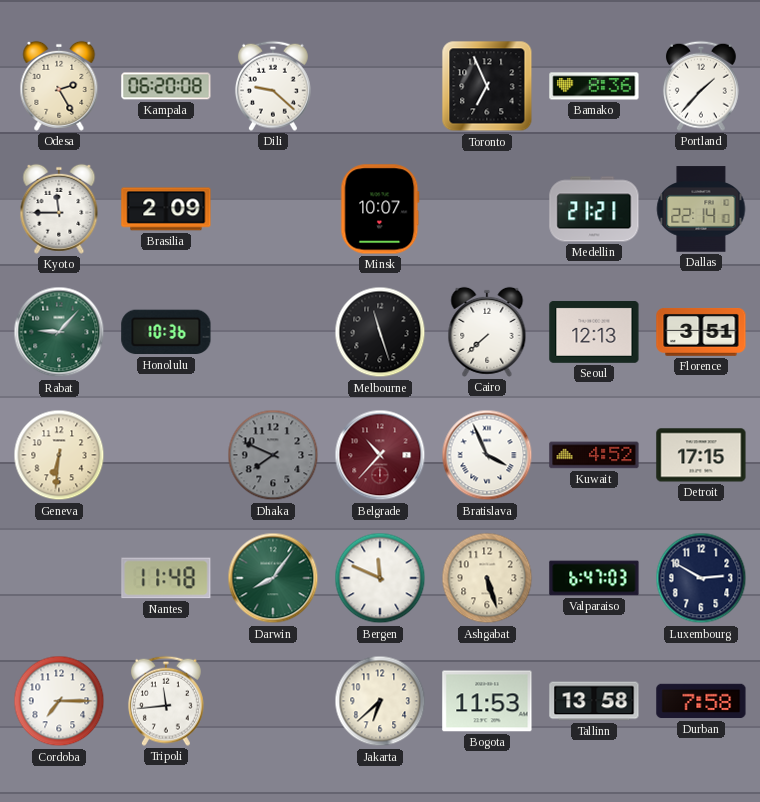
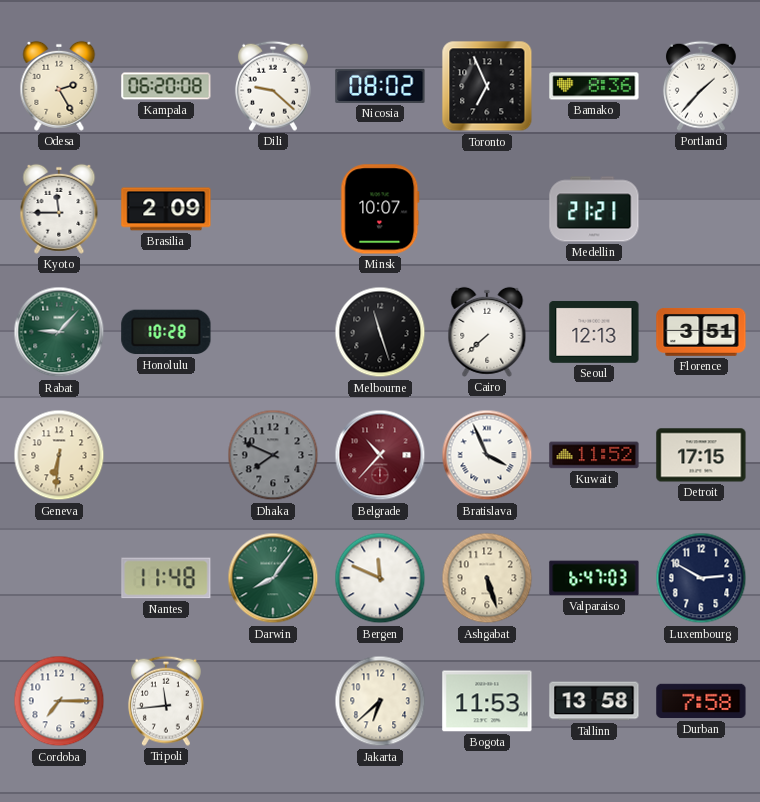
Nicosia: none -> 08:02
Dallas: 22:14 -> none
Honolulu: 10:36 -> 10:28
Kuwait: 4:52 -> 11:52
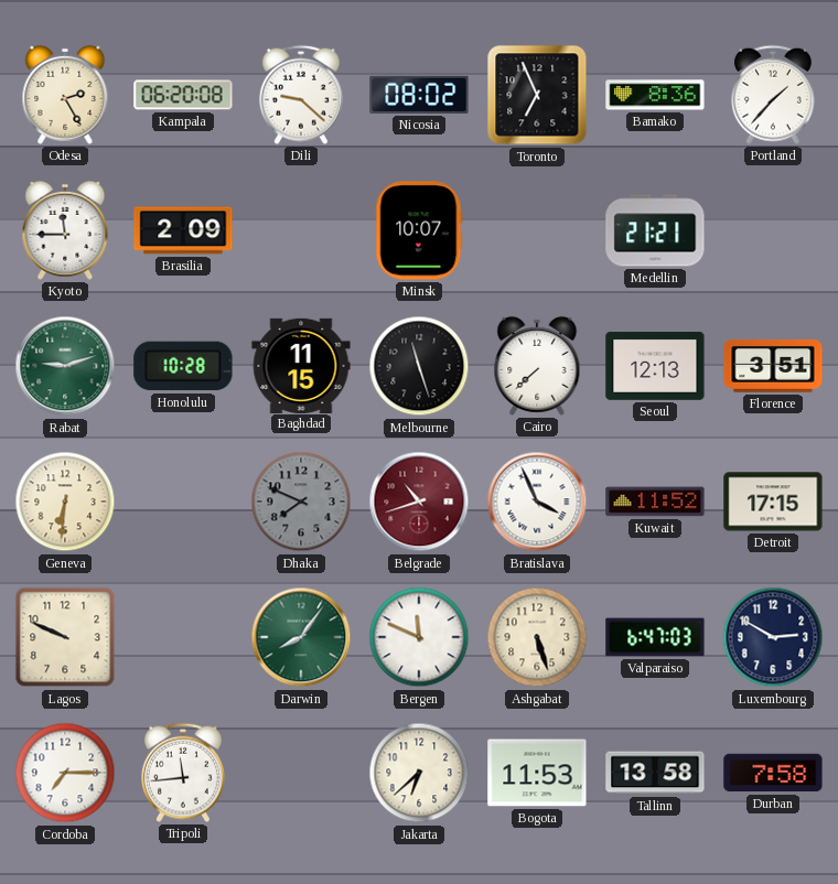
Rabat: 9:07 -> 9:12
Baghdad: none -> 11:15
Belgrade: 10:37 -> 10:42
Lagos: none -> 9:49
Nantes: 11:48 -> none
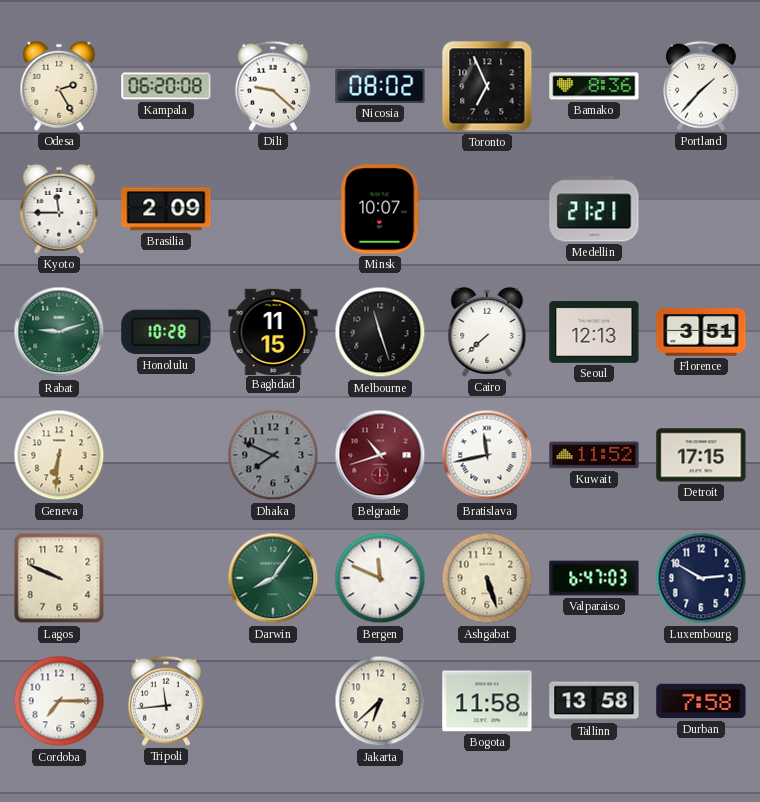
Bratislava: 3:56 -> 11:43
Bogota: 11:53 -> 11:58
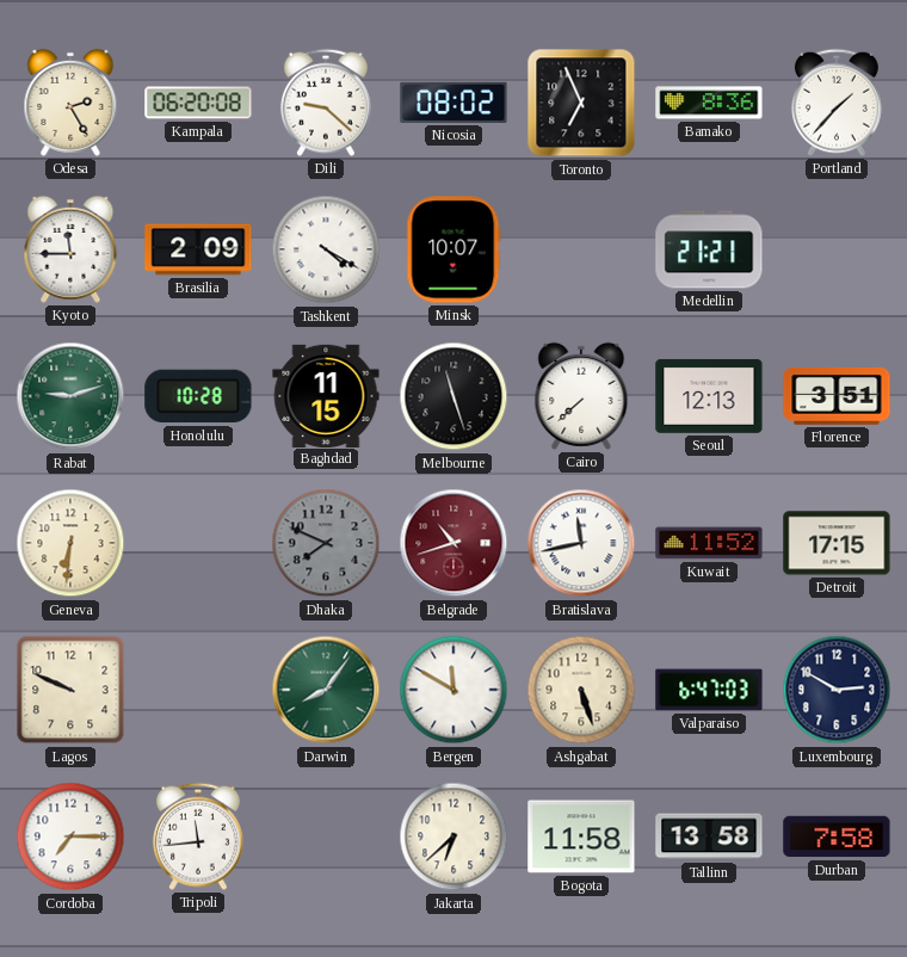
Tashkent: none -> 4:20
Bergen: 11:49 -> 11:50
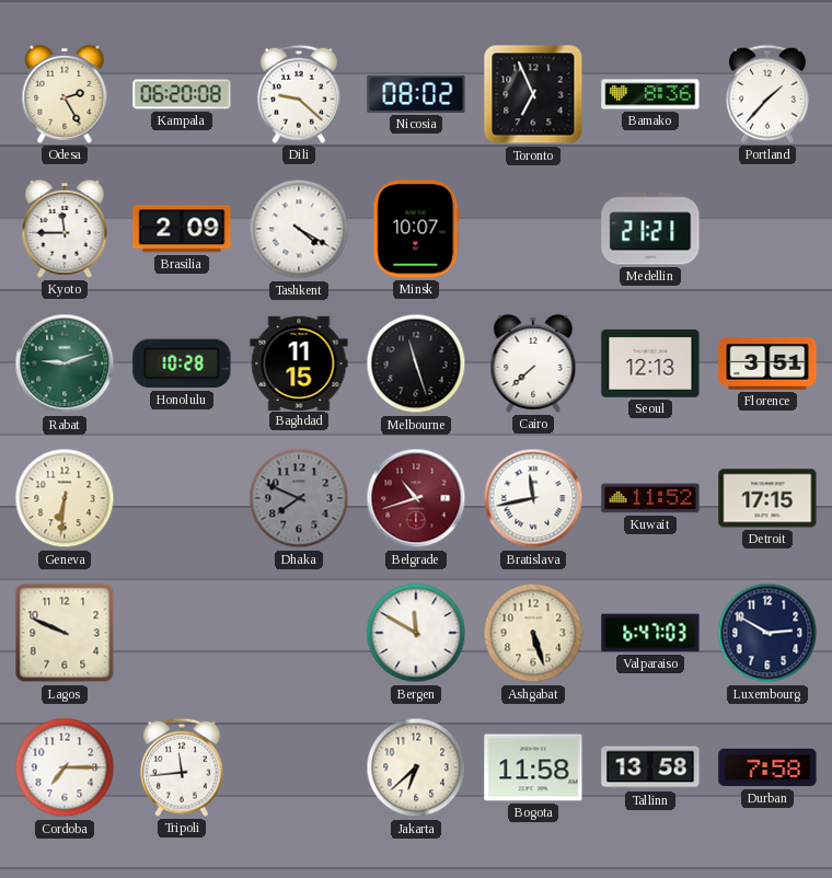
Darwin: 8:06 -> none
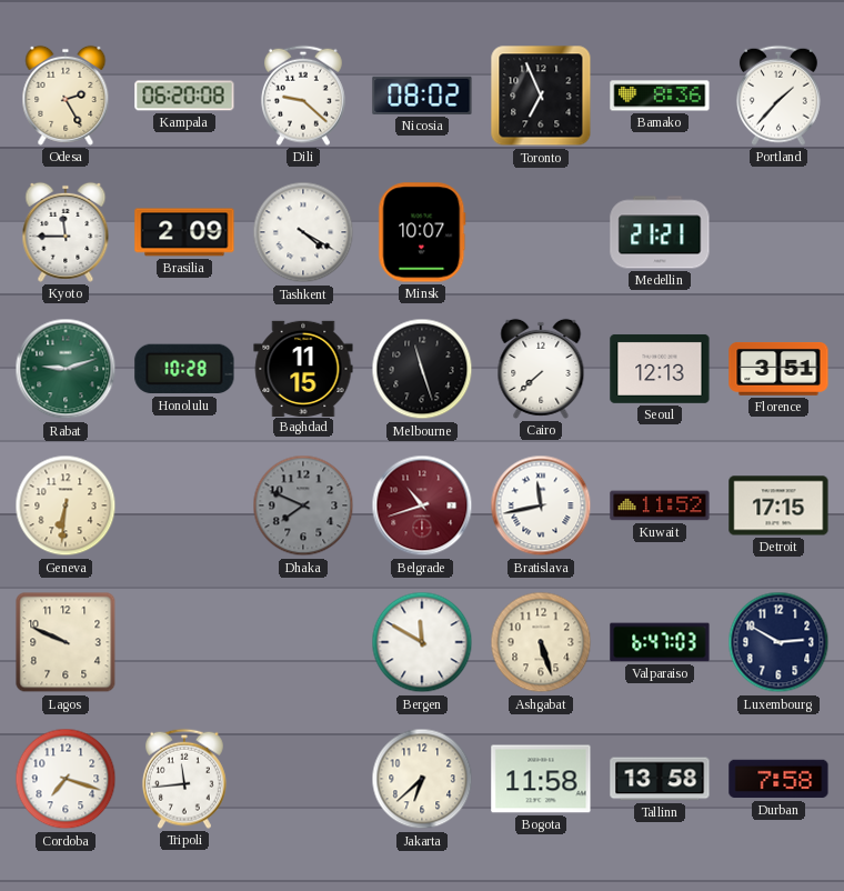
Cordoba: 7:15 -> 7:18
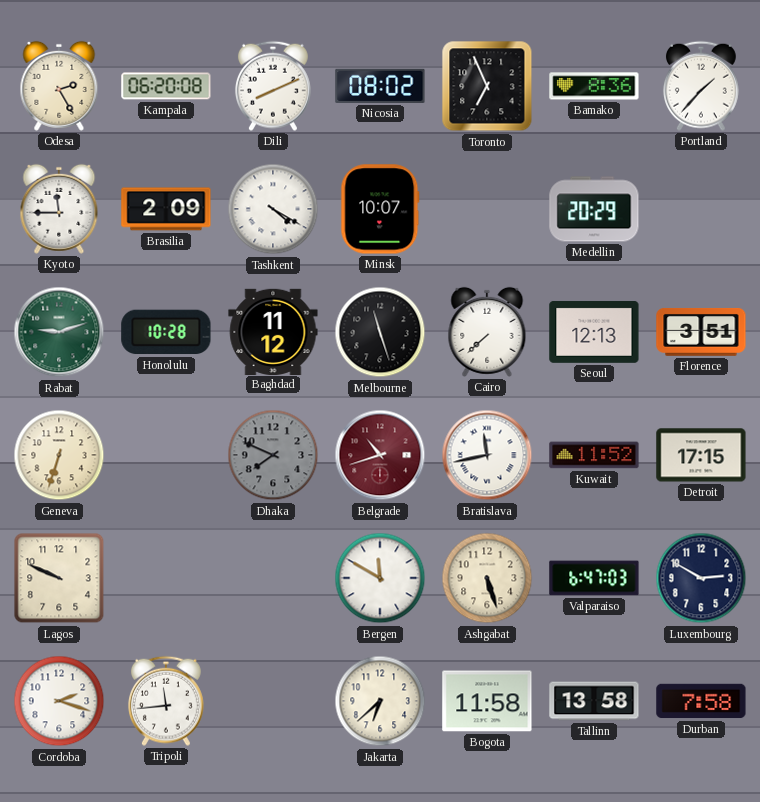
Dili: 9:22 -> 8:11
Medellin: 21:21 -> 20:29
Baghdad: 11:15 -> 11:12
Geneva: 6:31 -> 6:33
Cordoba: 7:18 -> 2:18
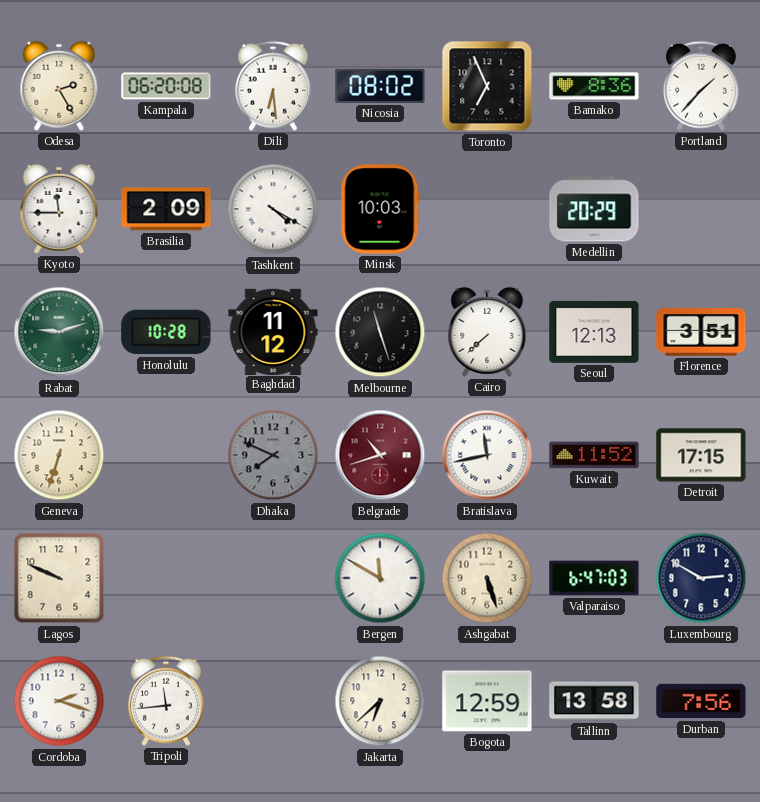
Dili: 8:11 -> 6:29
Minsk: 10:07 -> 10:03
Bogota: 11:58 -> 12:59
Durban: 7:58 -> 7:56
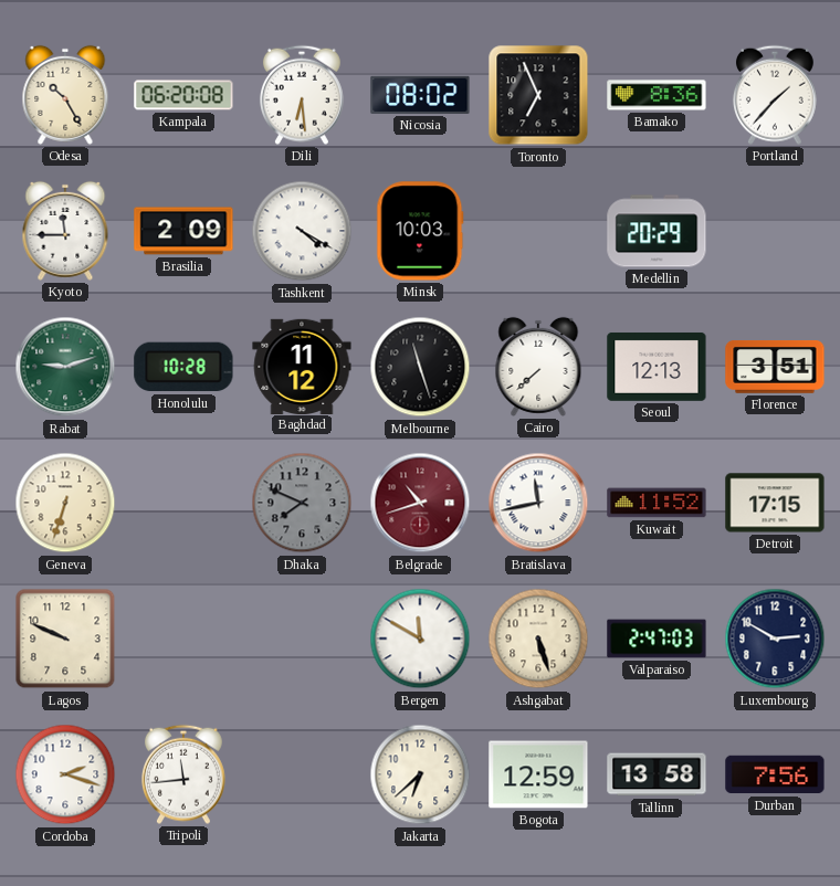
Odesa: 2:25 -> 10:25
Valparaiso: 6:47 -> 2:47
